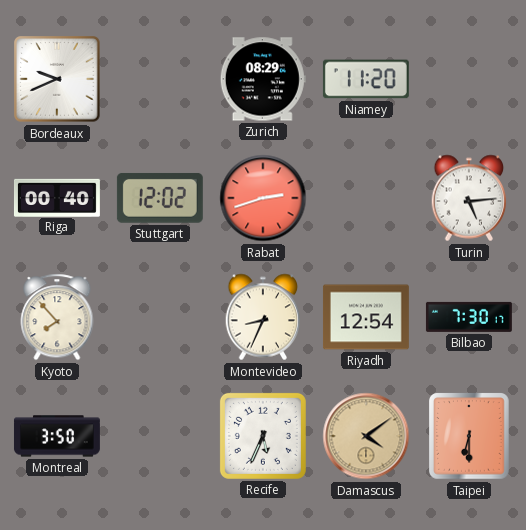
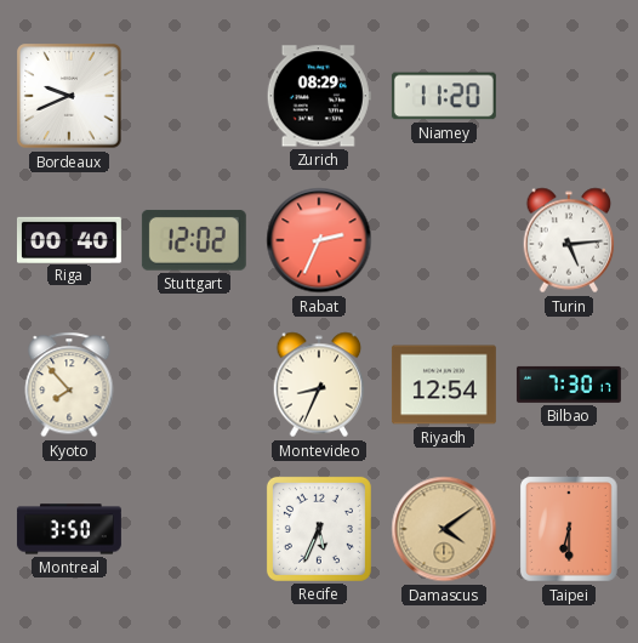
Rabat: 2:42 -> 2:34
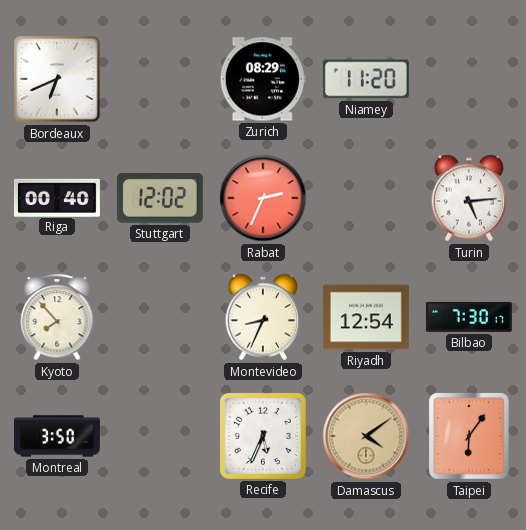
Bordeaux: 9:41 -> 6:41
Taipei: 6:30 -> 6:06
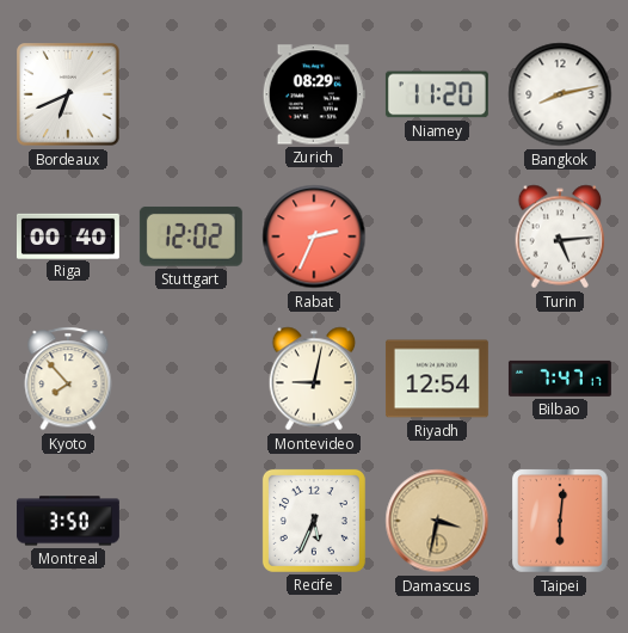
Bangkok: none -> 8:13
Montevideo: 8:34 -> 9:02
Bilbao: 7:30 -> 7:47
Damascus: 4:09 -> 3:32
Taipei: 6:06 -> 6:01
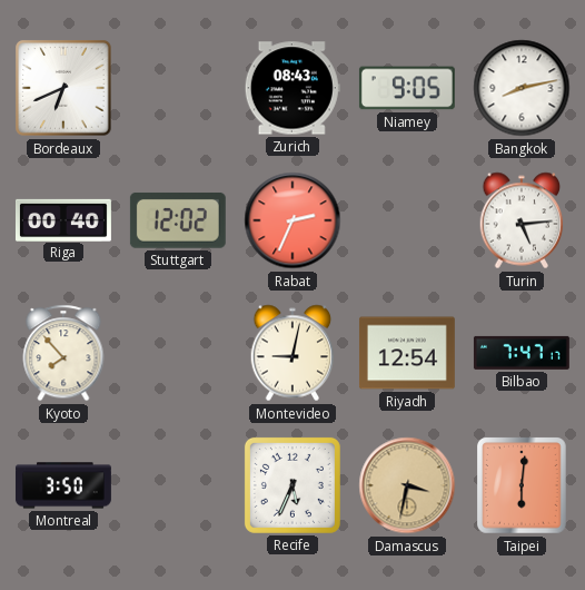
Zurich: 08:29 -> 08:43
Niamey: 11:20 -> 9:05
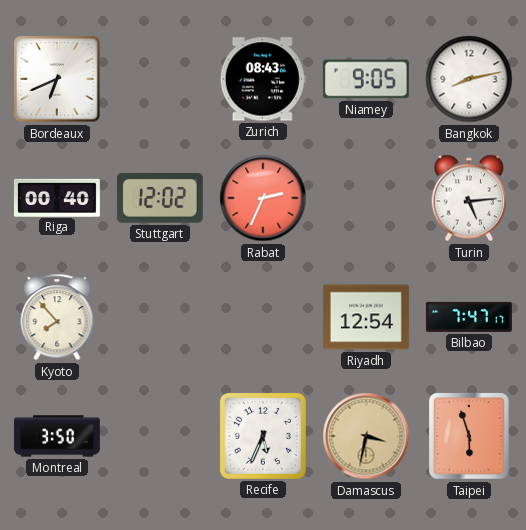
Montevideo: 9:02 -> none
Taipei: 6:01 -> 5:57
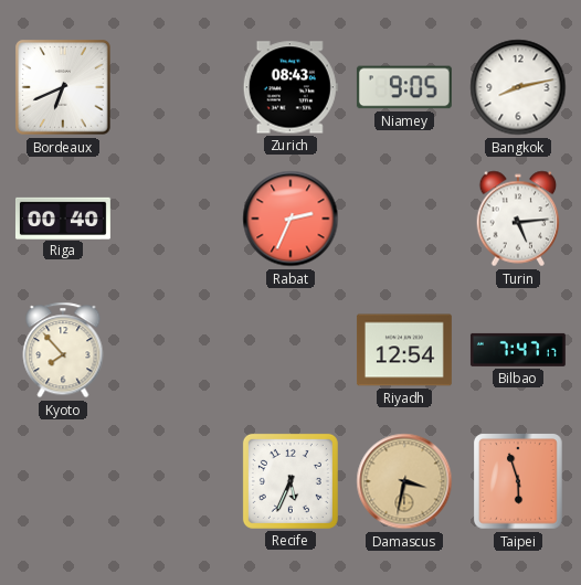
Stuttgart: 12:02 -> none
Montreal: 3:50 -> none
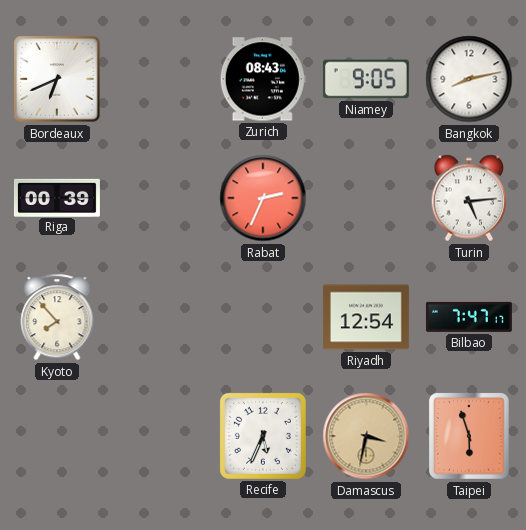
Riga: 00:40 -> 00:39
